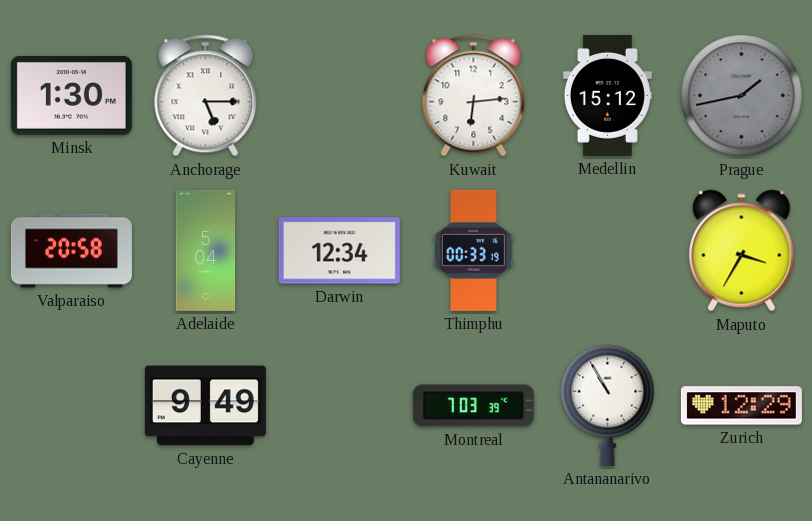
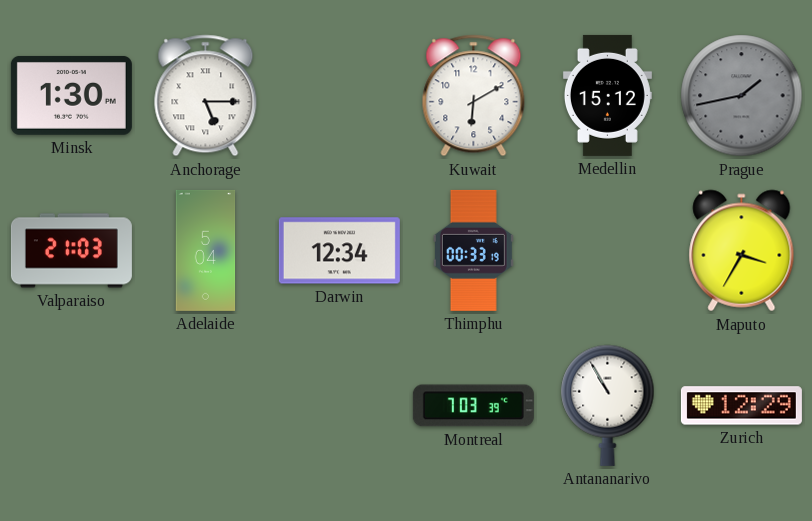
Kuwait: 6:14 -> 6:10
Valparaiso: 20:58 -> 21:03
Cayenne: 9:49 -> none
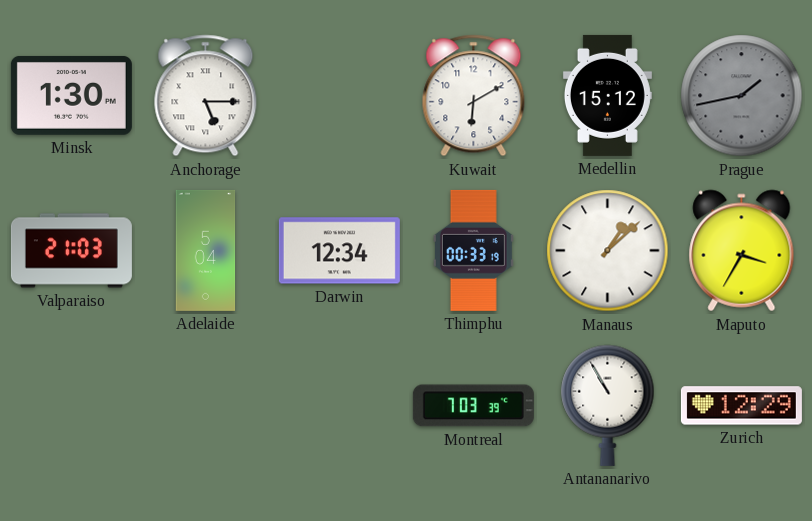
Manaus: none -> 1:08
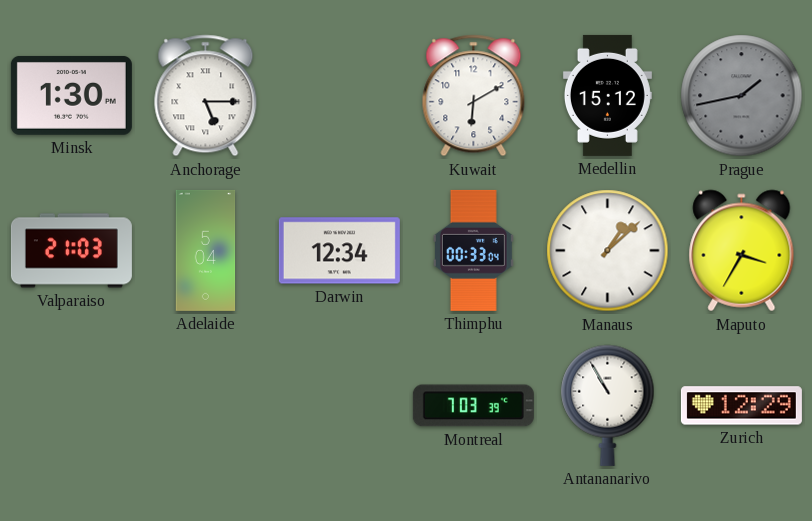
Thimphu: 00:33:19 -> 00:33:04
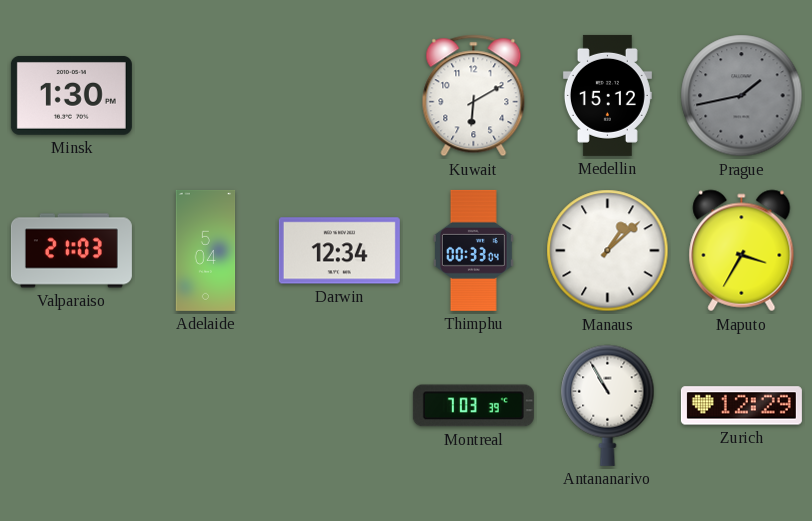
Anchorage: 5:15 -> none
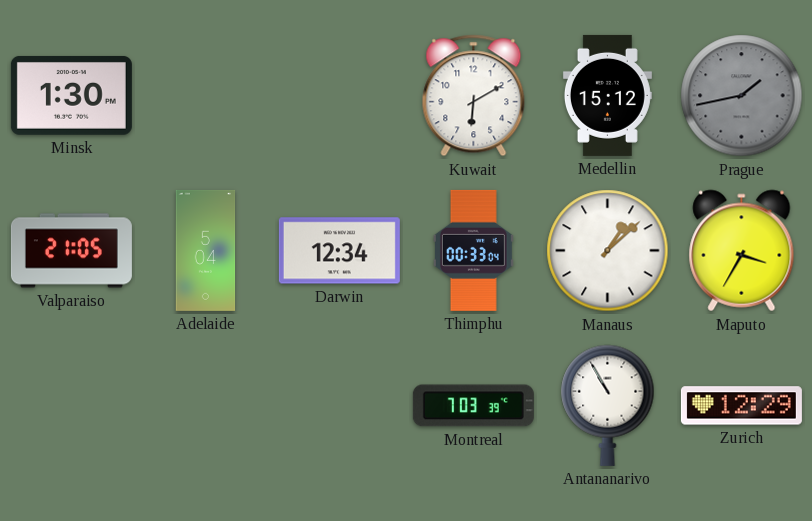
Valparaiso: 21:03 -> 21:05
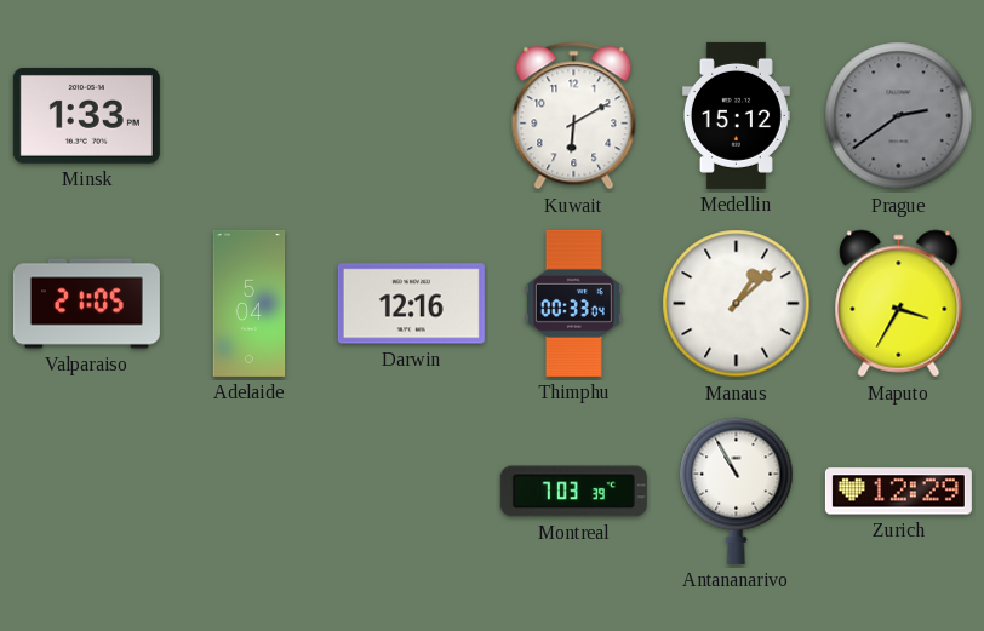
Minsk: 1:30 -> 1:33
Prague: 1:43 -> 2:39
Darwin: 12:34 -> 12:16
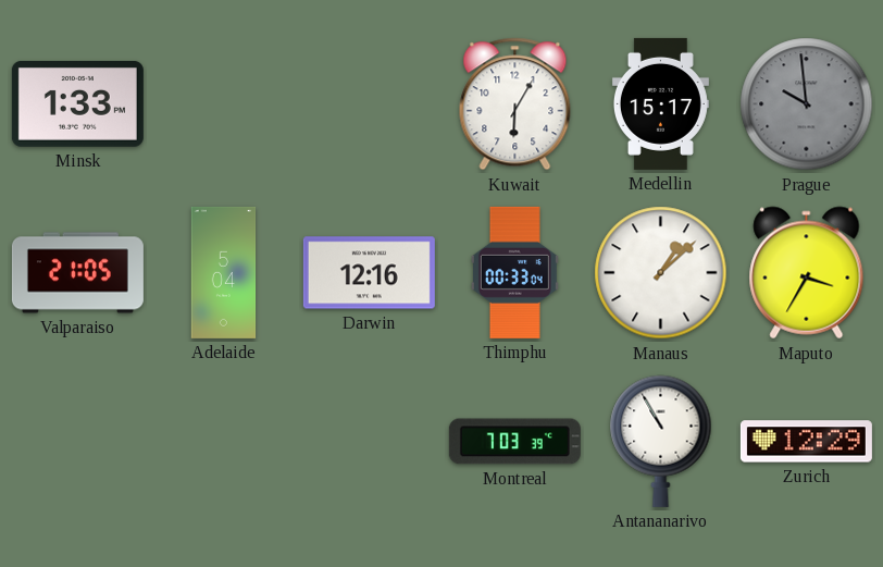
Kuwait: 6:10 -> 6:05
Medellin: 15:12 -> 15:17
Prague: 2:39 -> 9:59
